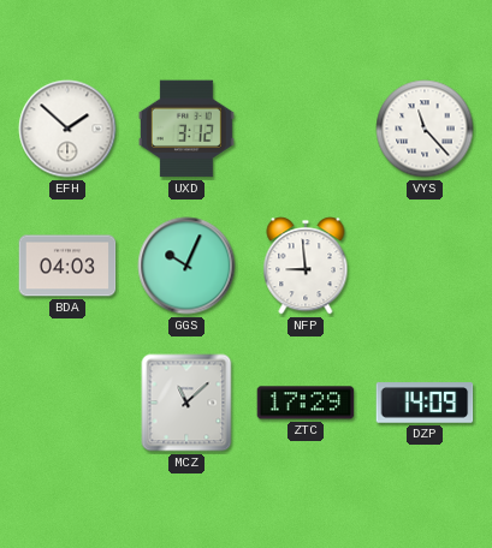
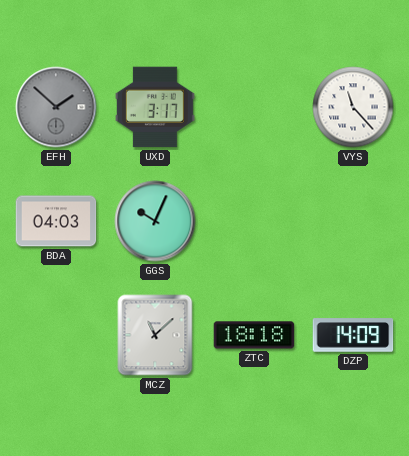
EFH dial: white -> grey
UXD: 3:12 -> 3:17
NFP: 8:59 -> none
ZTC: 17:29 -> 18:18
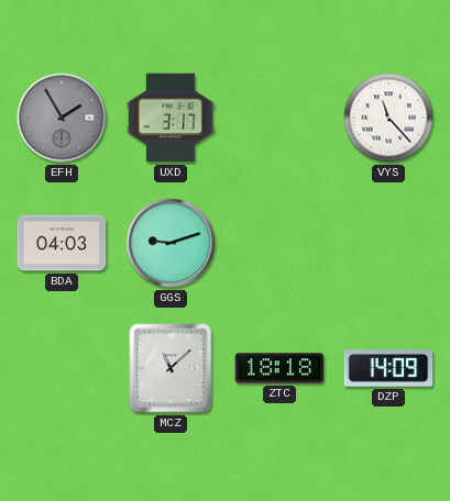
EFH: 1:52 -> 1:55
GGS: 10:04 -> 9:12
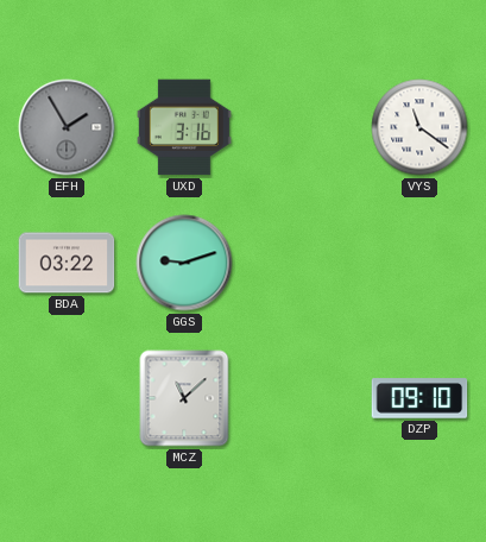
UXD: 3:17 -> 3:16
VYS: 11:23 -> 11:21
BDA: 04:03 -> 03:22
ZTC: 18:18 -> none
DZP: 14:09 -> 09:10
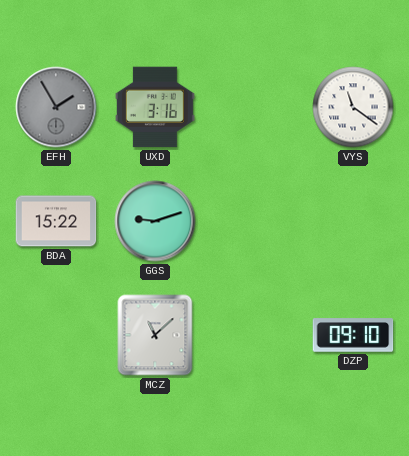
BDA: 03:22 -> 15:22
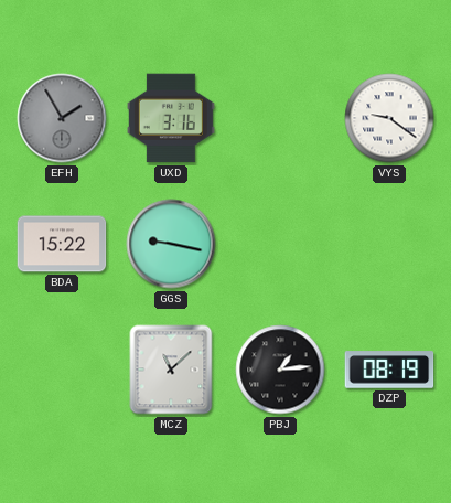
VYS: 11:21 -> 9:21
GGS: 9:12 -> 9:17
PBJ: none -> 1:14
DZP: 09:10 -> 08:19
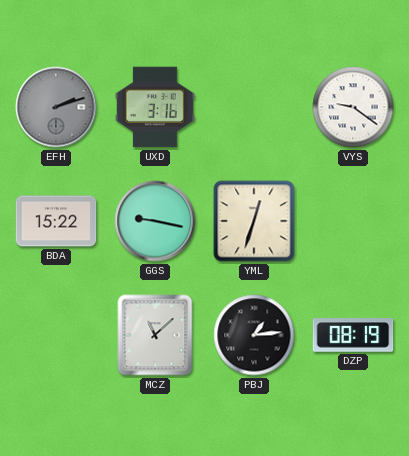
EFH: 1:55 -> 2:12
YML: none -> 12:33
